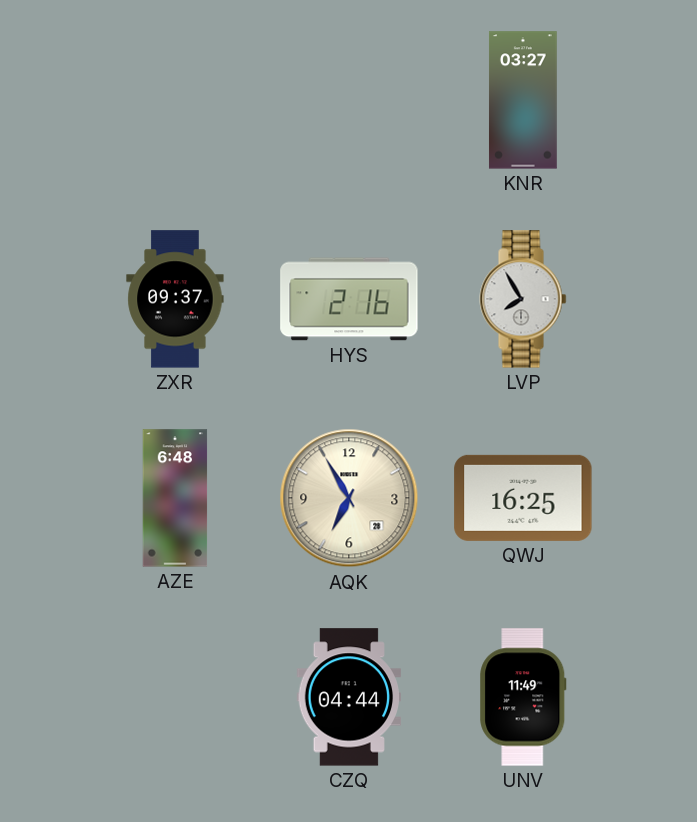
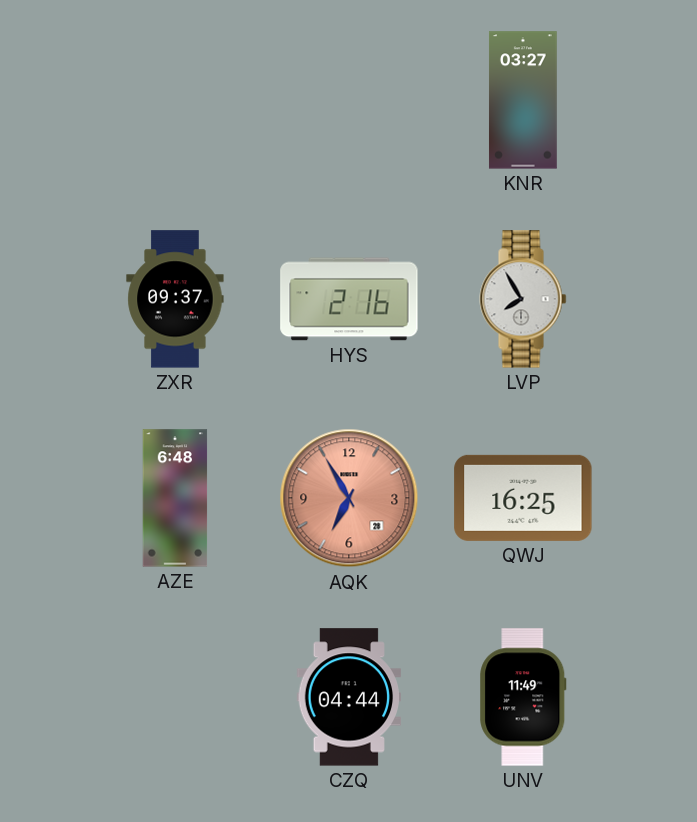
AQK dial: cream -> salmon
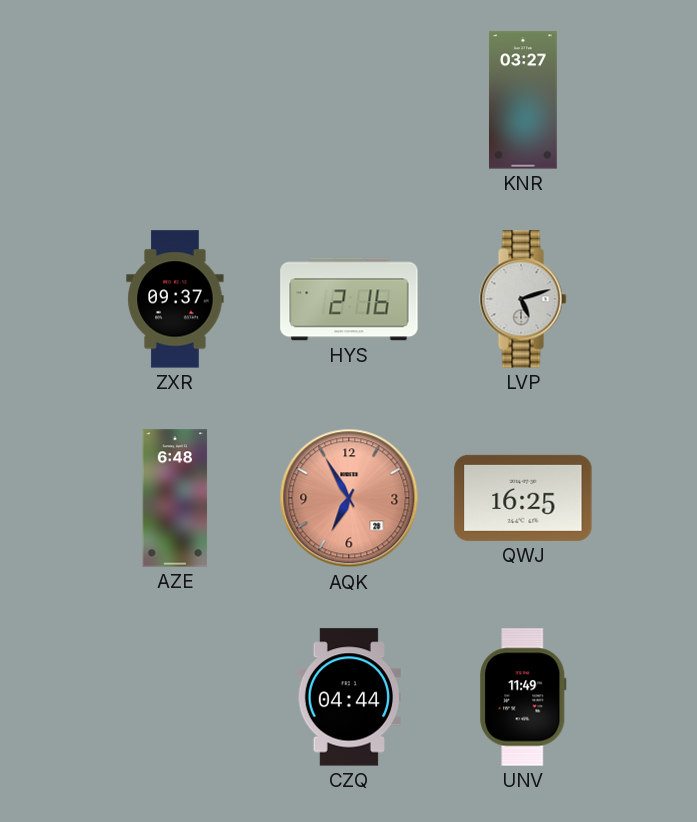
LVP: 7:55 -> 5:12
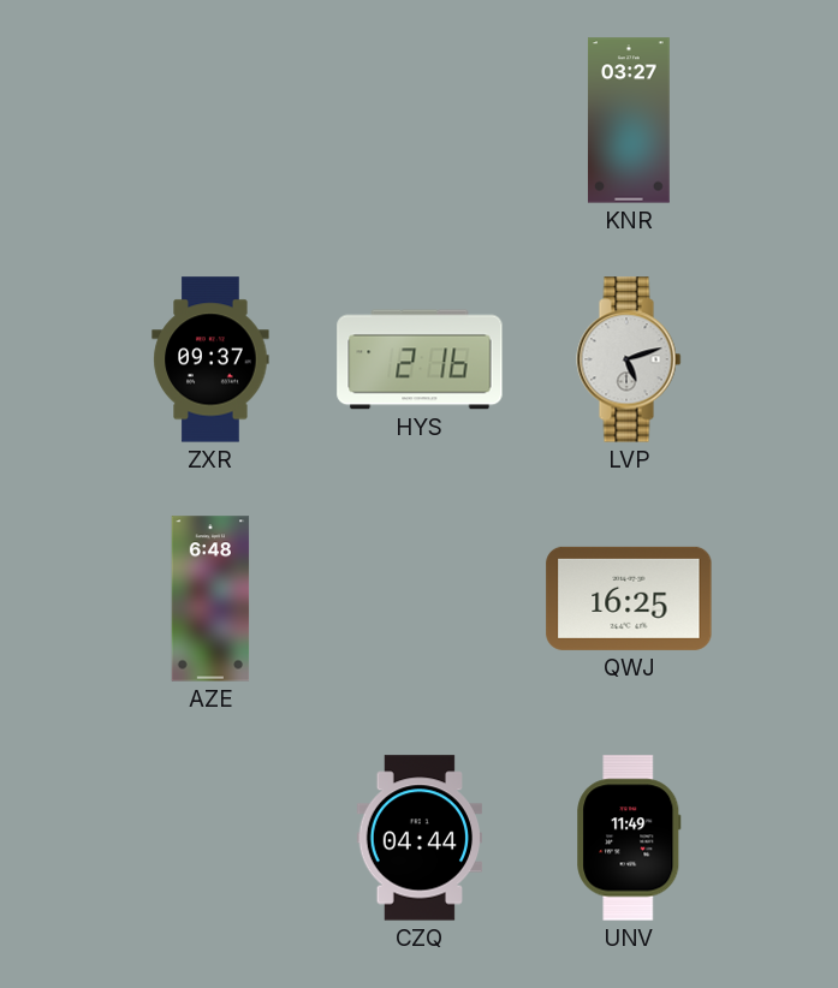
AQK: 6:55 -> none
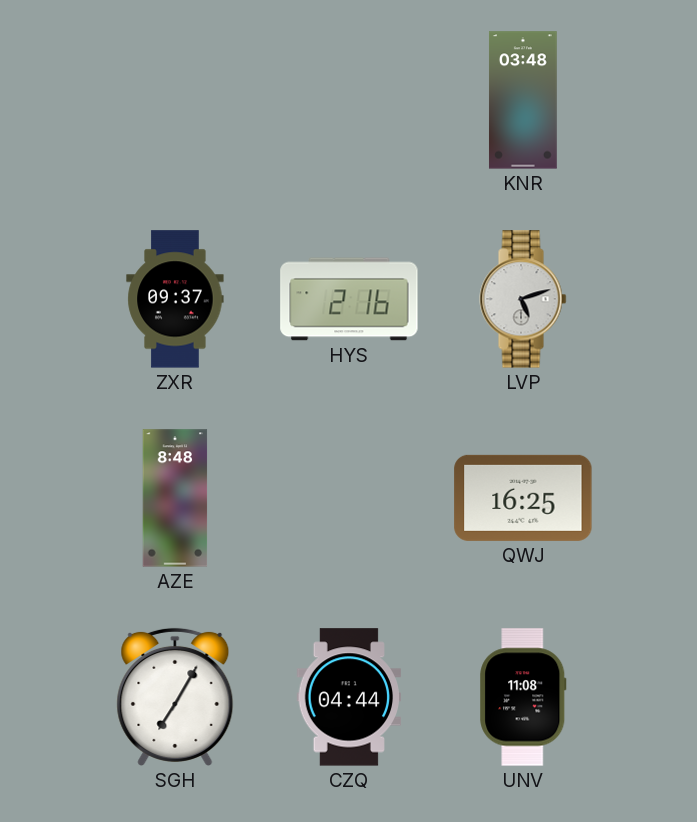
KNR: 03:27 -> 03:48
AZE: 6:48 -> 8:48
SGH: none -> 7:05
UNV: 11:49 -> 11:08
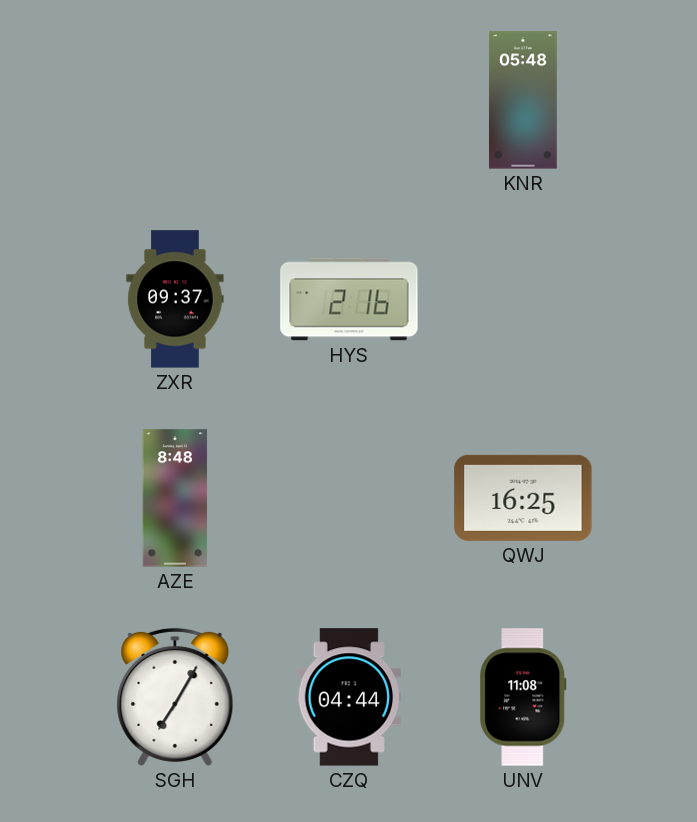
KNR: 03:48 -> 05:48
LVP: 5:12 -> none
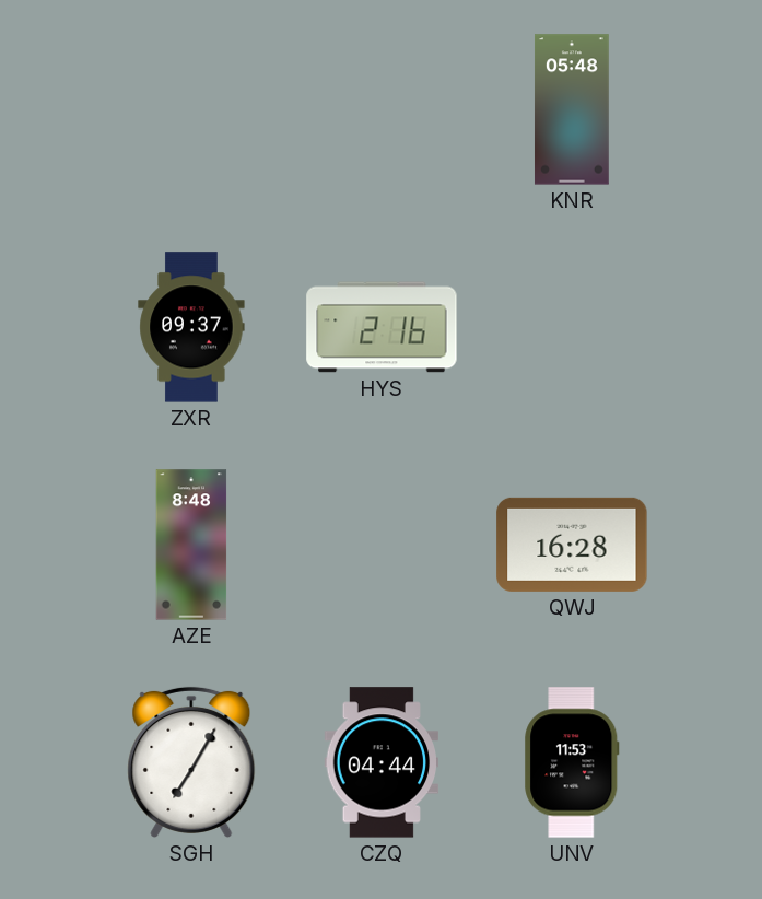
QWJ: 16:25 -> 16:28
UNV: 11:08 -> 11:53
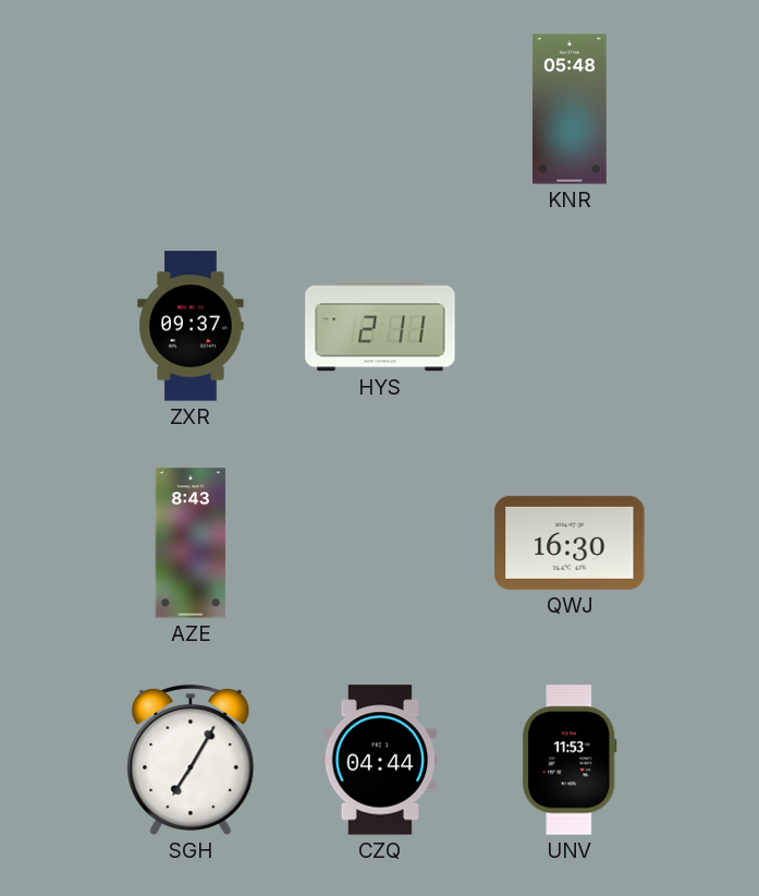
HYS: 2:16 -> 2:11
AZE: 8:48 -> 8:43
QWJ: 16:28 -> 16:30
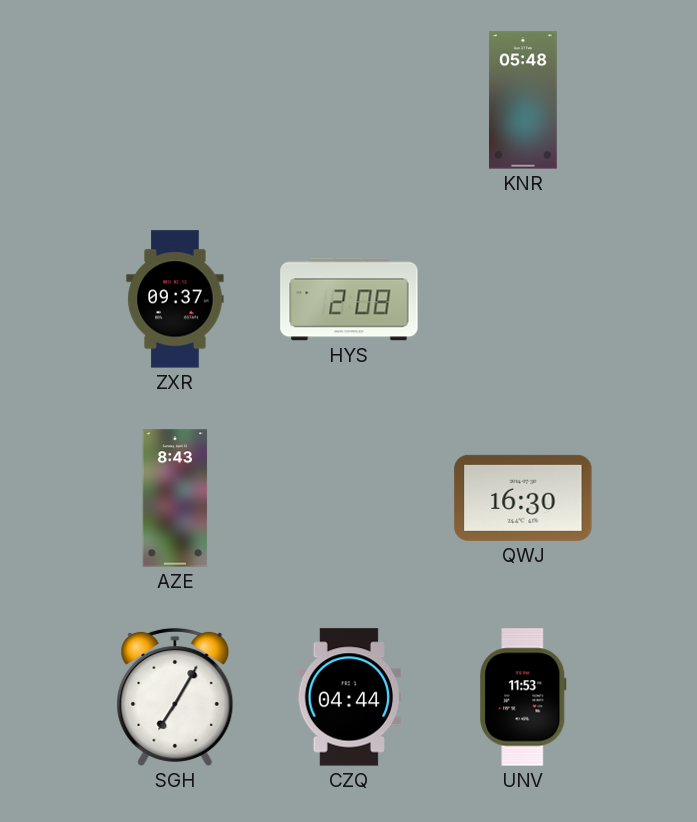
HYS: 2:11 -> 2:08
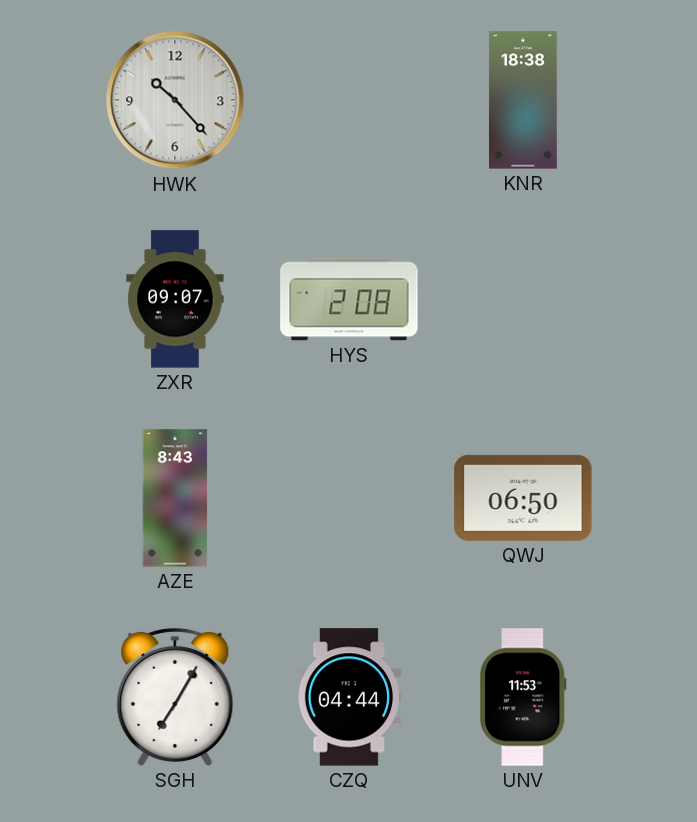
HWK: none -> 10:23
KNR: 05:48 -> 18:38
ZXR: 09:37 -> 09:07
QWJ: 16:30 -> 06:50
